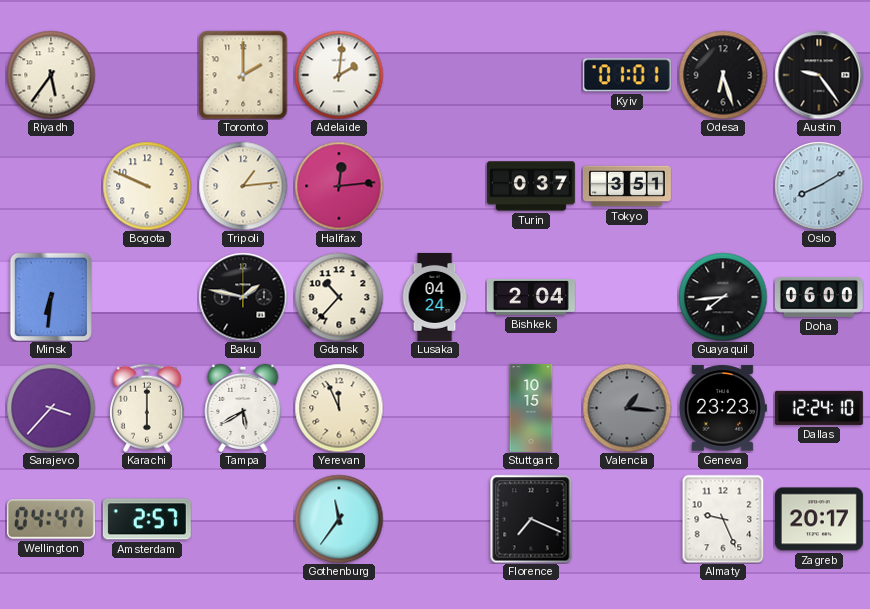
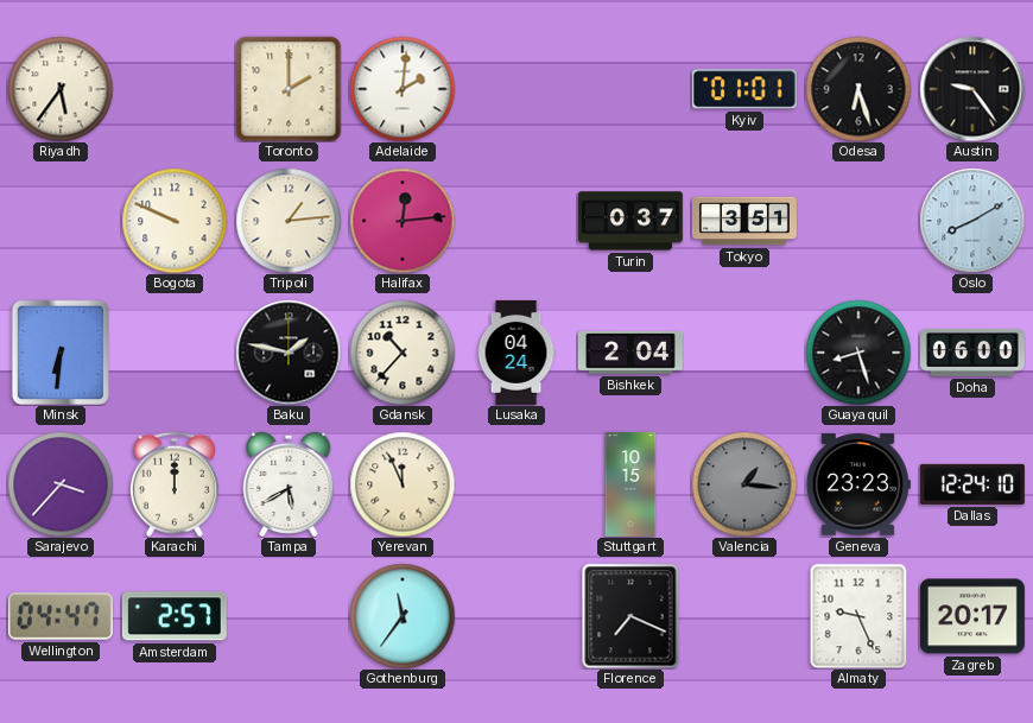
Guayaquil: 7:44 -> 8:27
Karachi: 6:00 -> 12:00
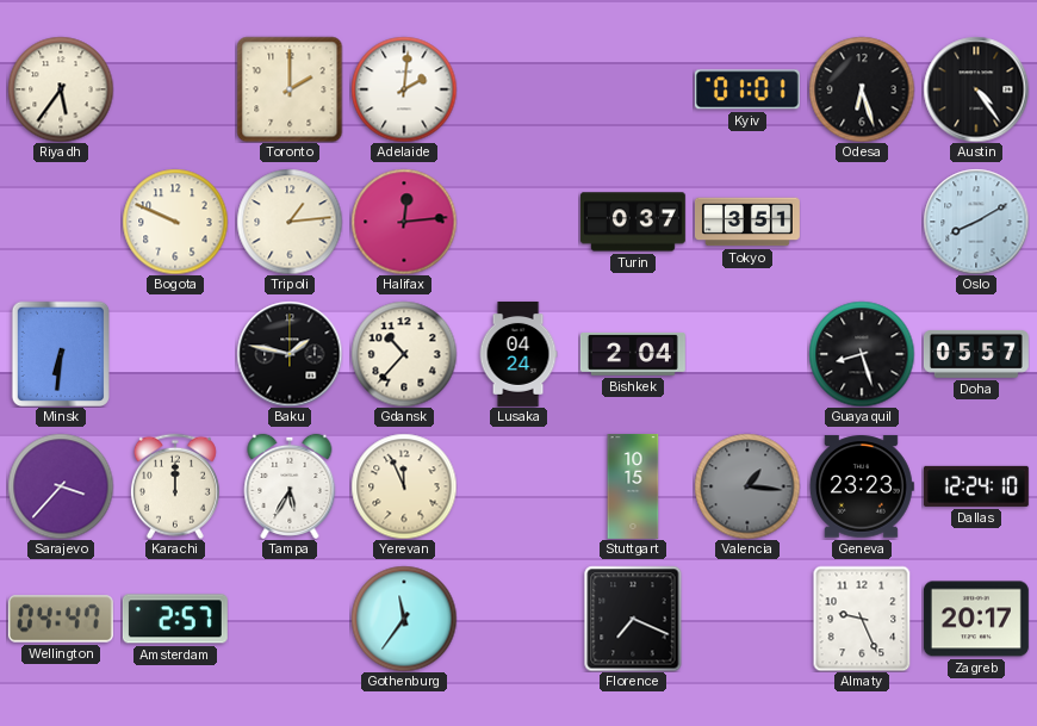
Austin: 9:24 -> 4:24
Doha: 06:00 -> 05:57
Tampa: 5:40 -> 5:35
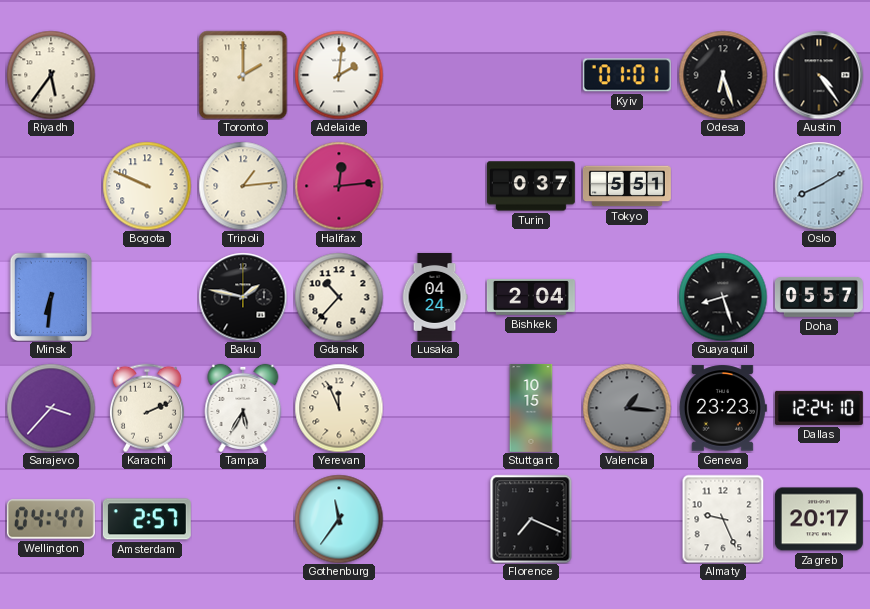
Tokyo: 3:51 -> 5:51
Karachi: 12:00 -> 2:11
